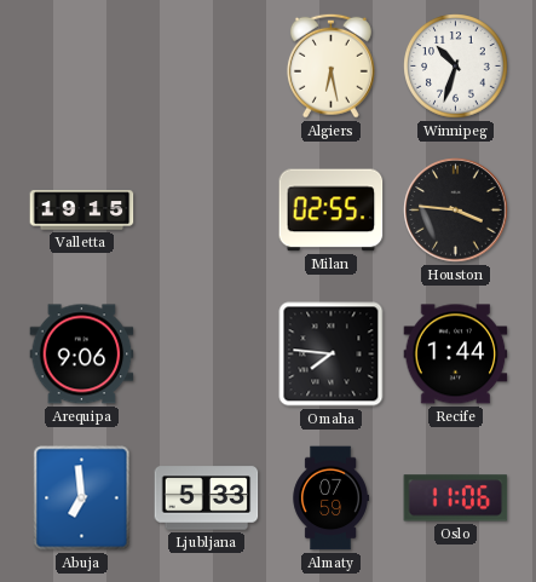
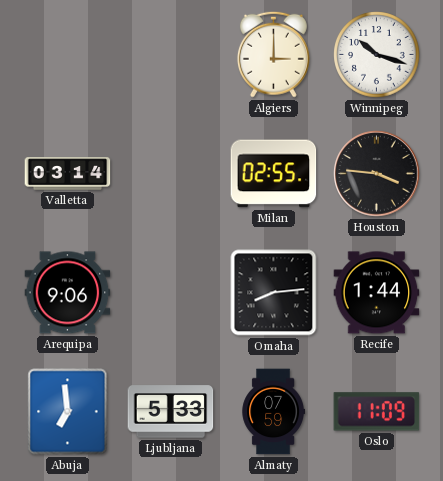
Algiers: 6:28 -> 3:00
Winnipeg: 10:33 -> 10:18
Valletta: 19:15 -> 03:14
Omaha: 7:46 -> 8:14
Oslo: 11:06 -> 11:09
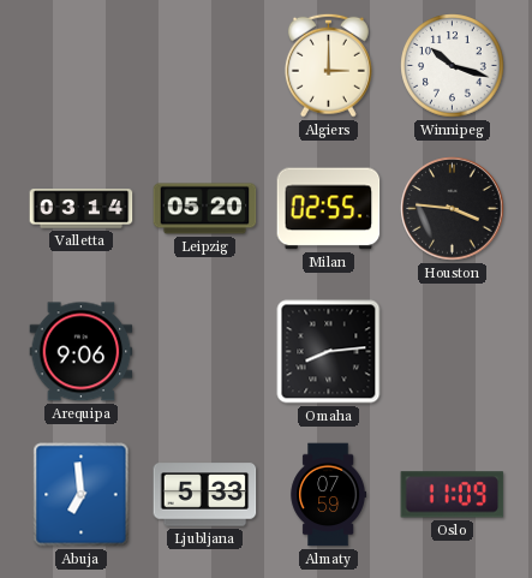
Leipzig: none -> 05:20
Recife: 1:44 -> none
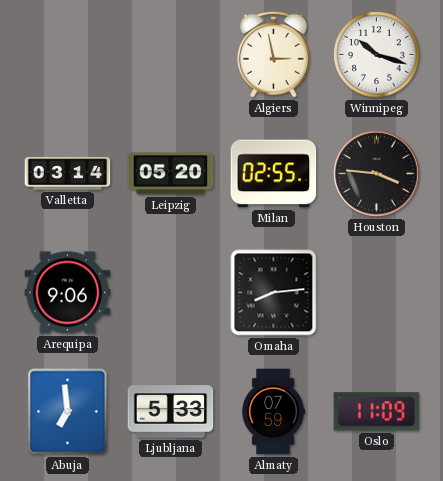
Algiers: 3:00 -> 2:58
